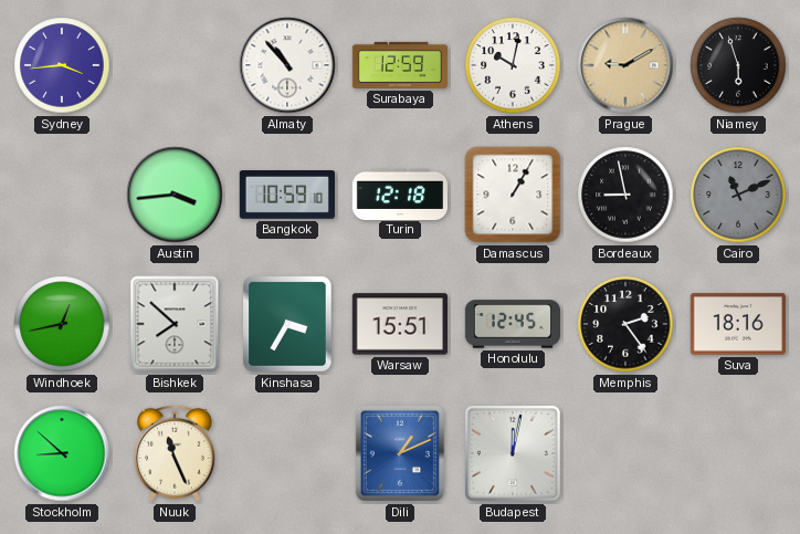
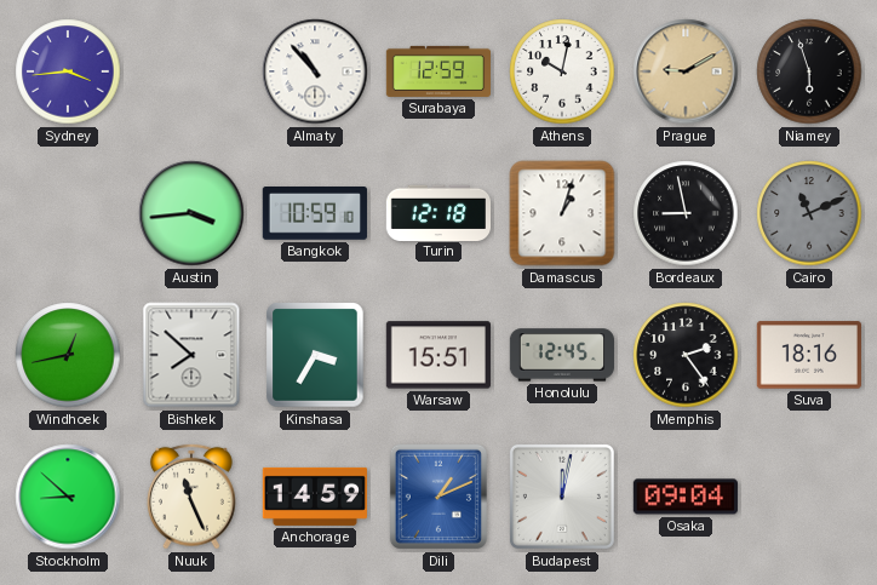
Damascus: 1:05 -> 1:03
Anchorage: none -> 14:59
Osaka: none -> 09:04
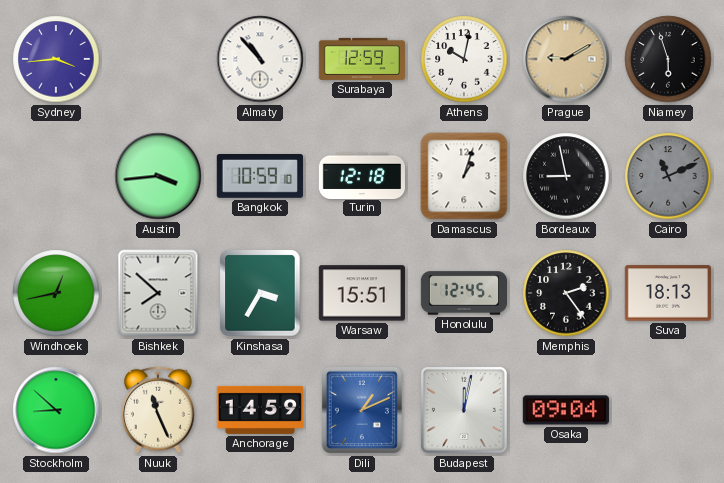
Suva: 18:16 -> 18:13
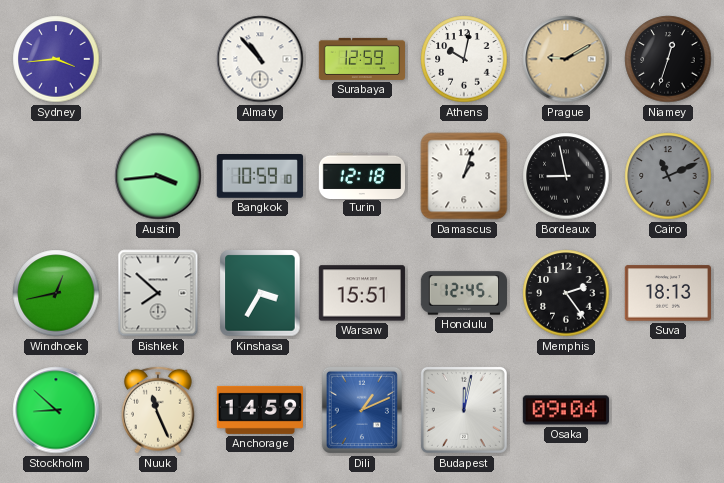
Niamey: 5:57 -> 12:33
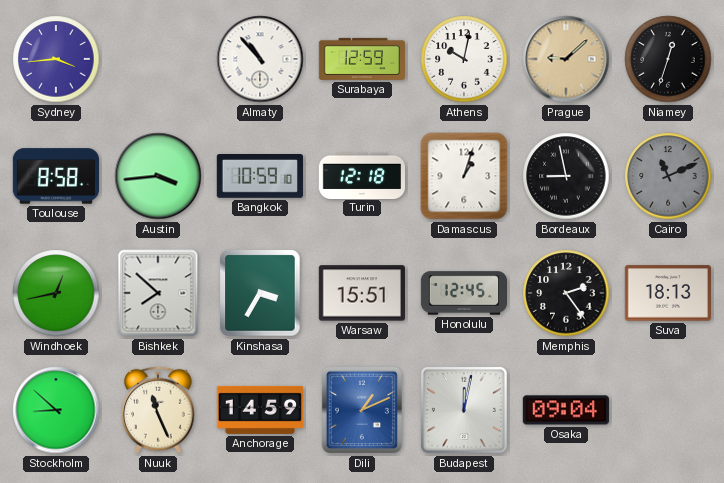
Prague: 9:10 -> 9:08
Toulouse: none -> 8:58
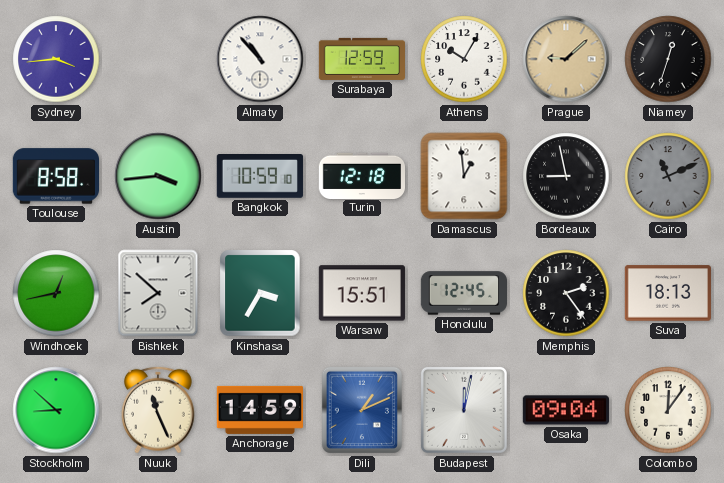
Athens: 10:02 -> 10:05
Damascus: 1:03 -> 12:59
Colombo: none -> 12:06
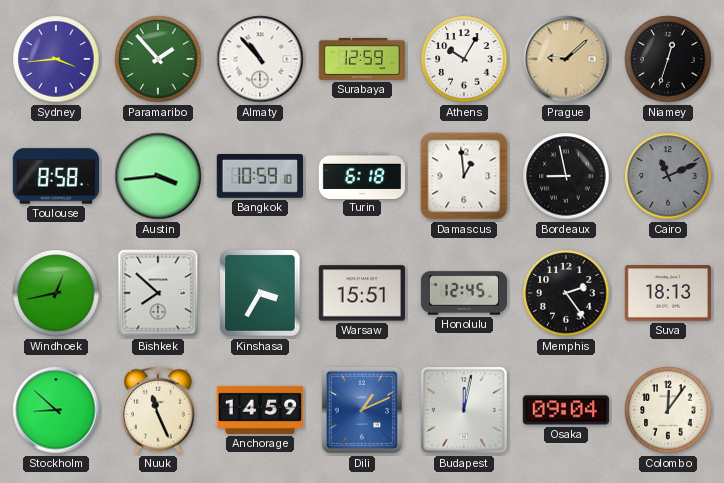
Paramaribo: none -> 1:53
Turin: 12:18 -> 6:18
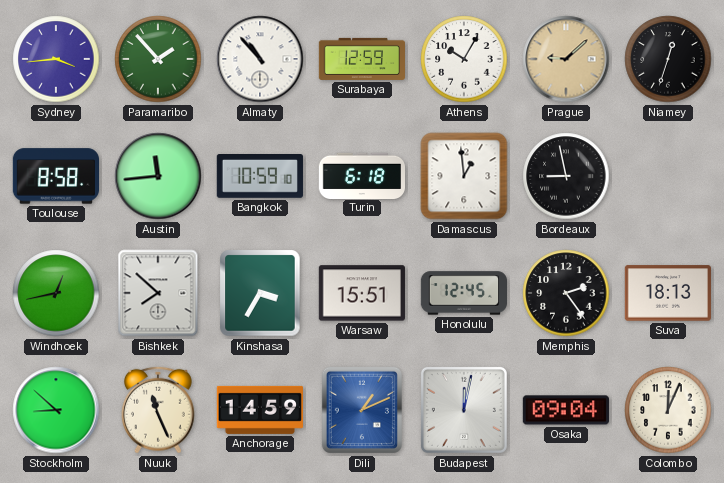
Austin: 3:44 -> 11:44
Cairo: 11:11 -> none
Colombo: 12:06 -> 12:04
